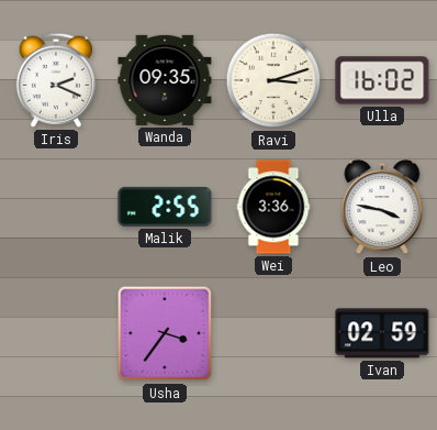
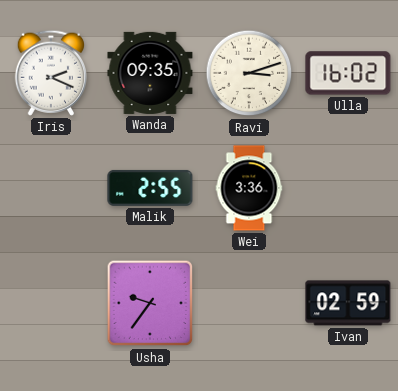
Leo: 3:47 -> none
Usha: 3:36 -> 9:36
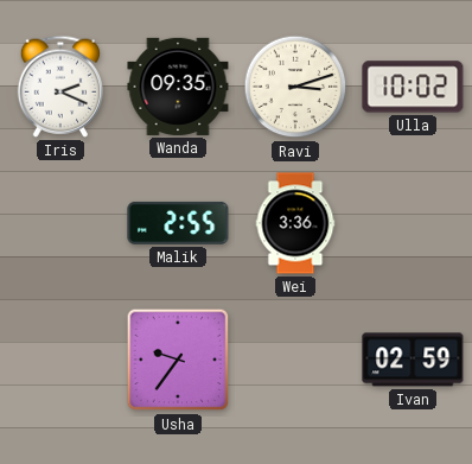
Ulla: 16:02 -> 10:02
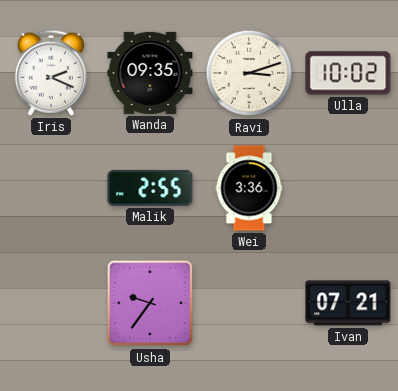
Ivan: 02:59 -> 07:21
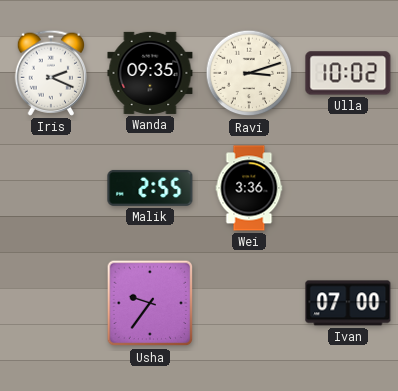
Ivan: 07:21 -> 07:00
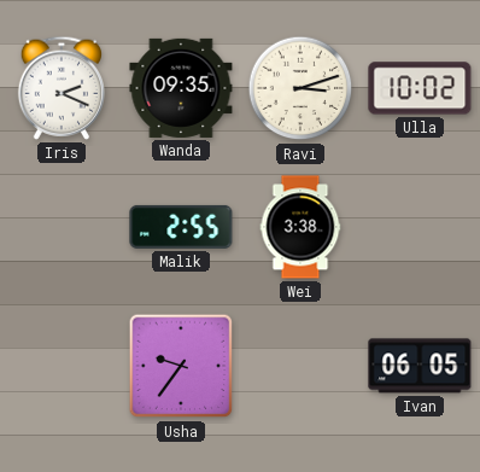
Wei: 3:36 -> 3:38
Ivan: 07:00 -> 06:05
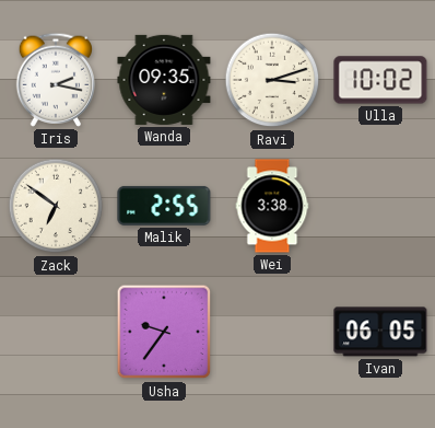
Iris: 2:19 -> 2:17
Zack: none -> 6:51
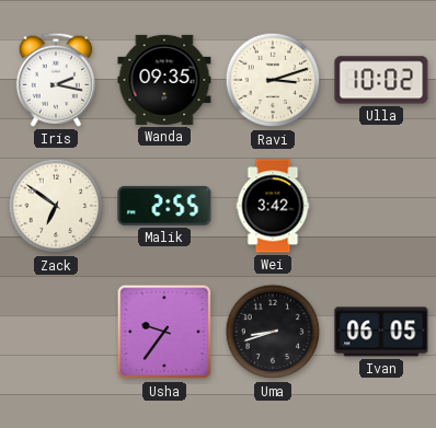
Wei: 3:38 -> 3:42
Uma: none -> 8:42
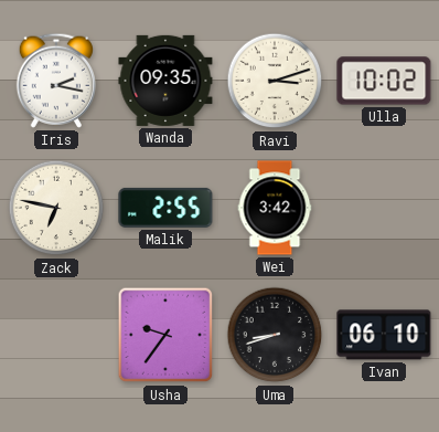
Zack: 6:51 -> 6:47
Ivan: 06:05 -> 06:10
